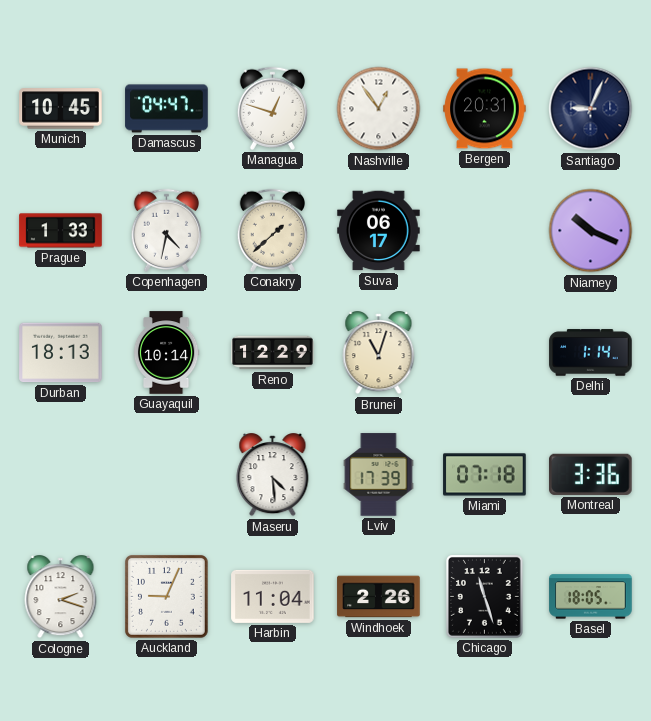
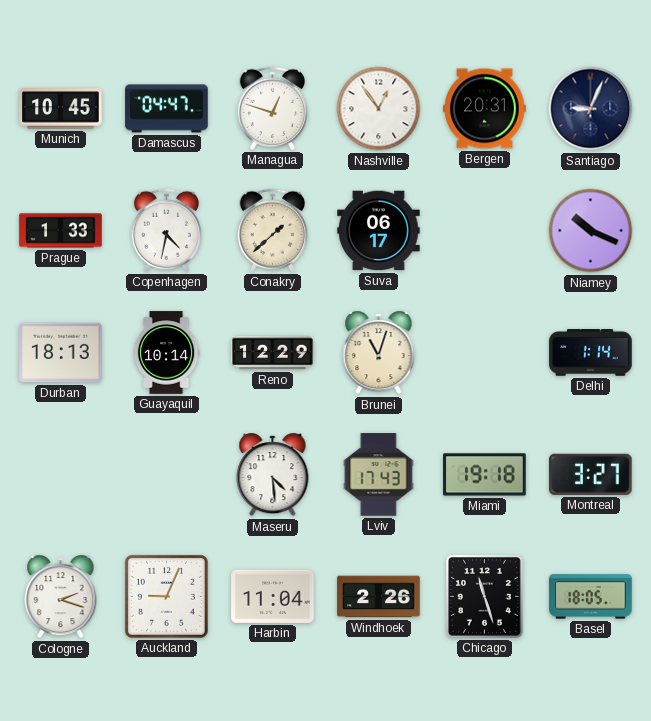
Lviv: 17:39 -> 17:43
Miami: 07:18 -> 19:18
Montreal: 3:36 -> 3:27
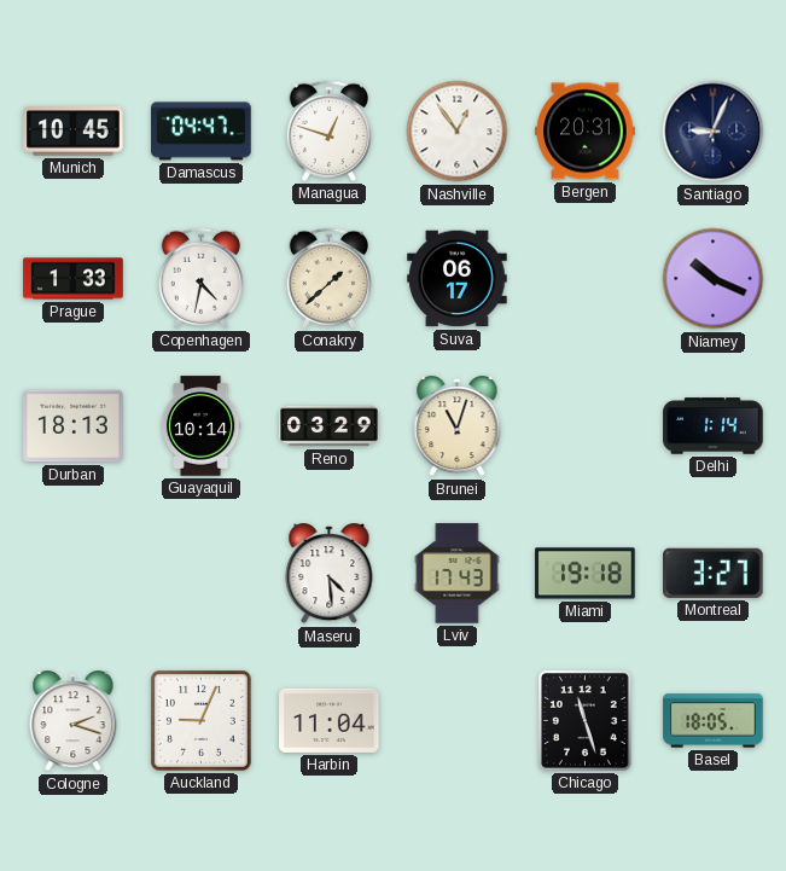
Reno: 12:29 -> 03:29
Windhoek: 2:26 -> none
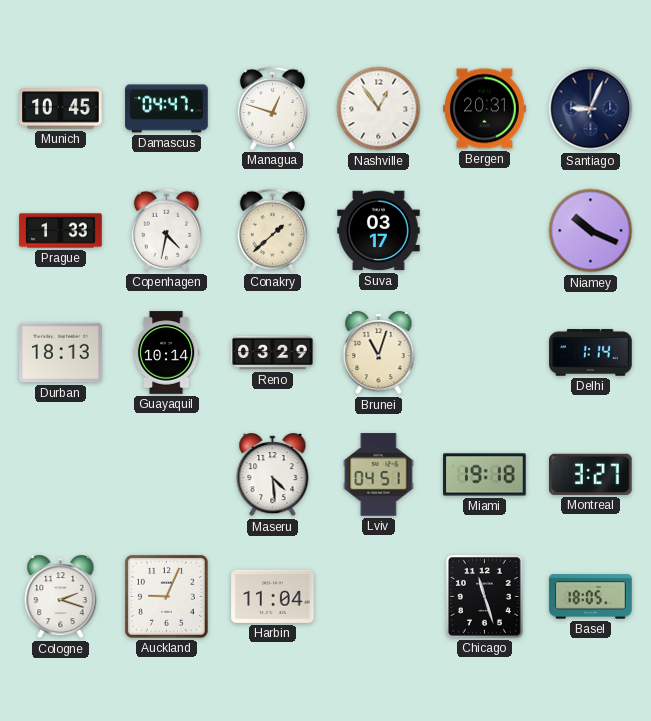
Suva: 06:17 -> 03:17
Lviv: 17:43 -> 04:51
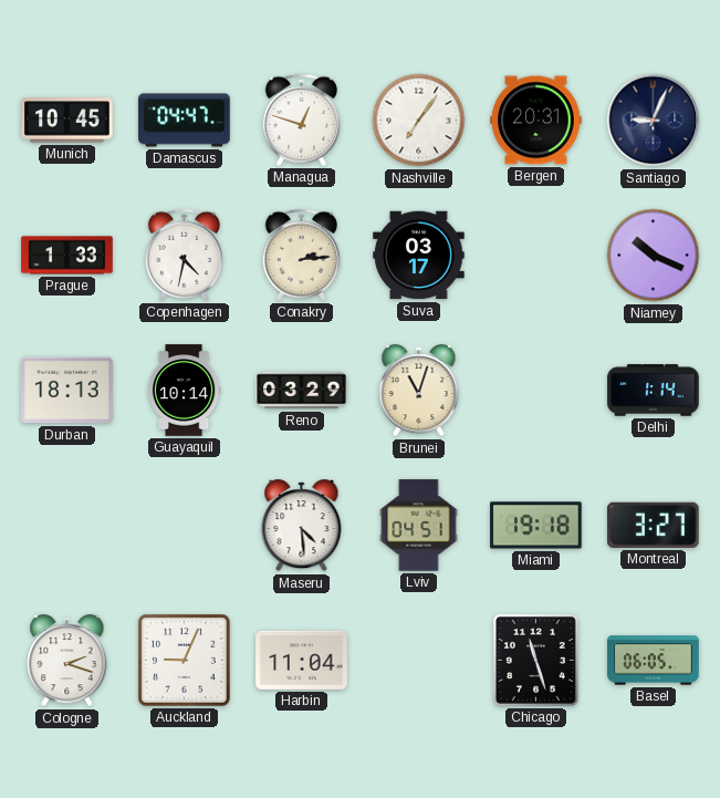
Nashville: 12:54 -> 7:06
Conakry: 1:38 -> 2:14
Basel: 18:05 -> 06:05
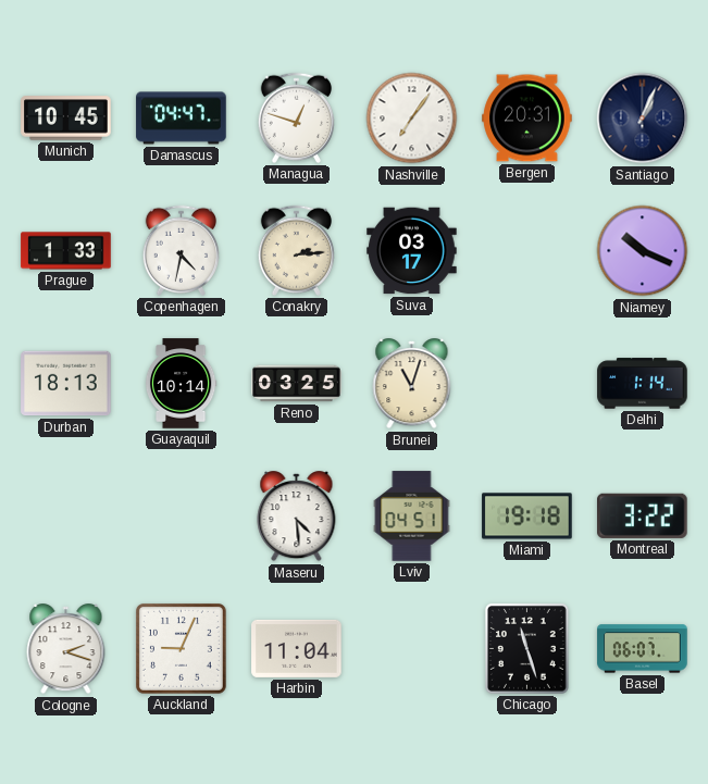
Santiago: 9:04 -> 1:04
Reno: 03:29 -> 03:25
Montreal: 3:27 -> 3:22
Basel: 06:05 -> 06:07
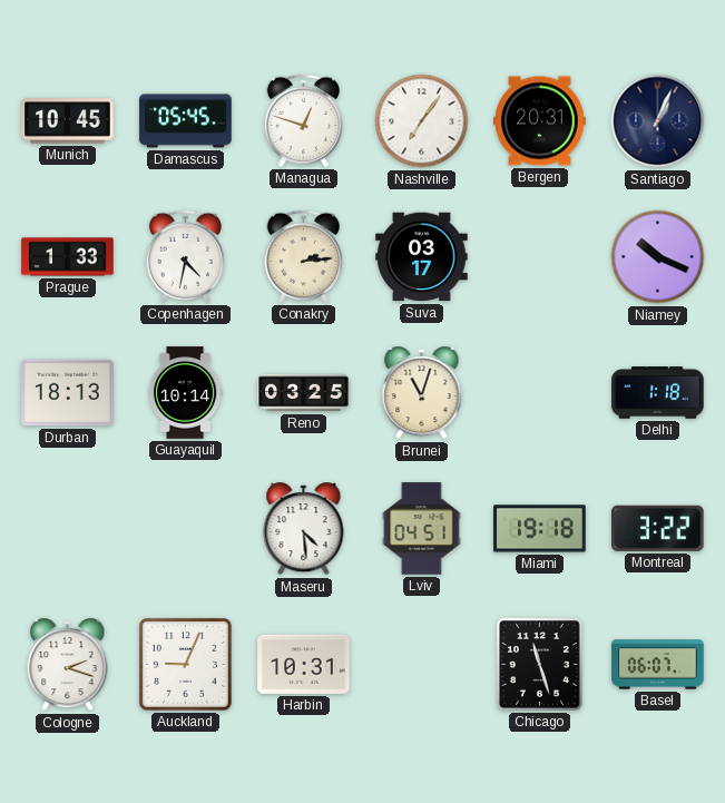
Damascus: 04:47 -> 05:45
Delhi: 1:14 -> 1:18
Harbin: 11:04 -> 10:31
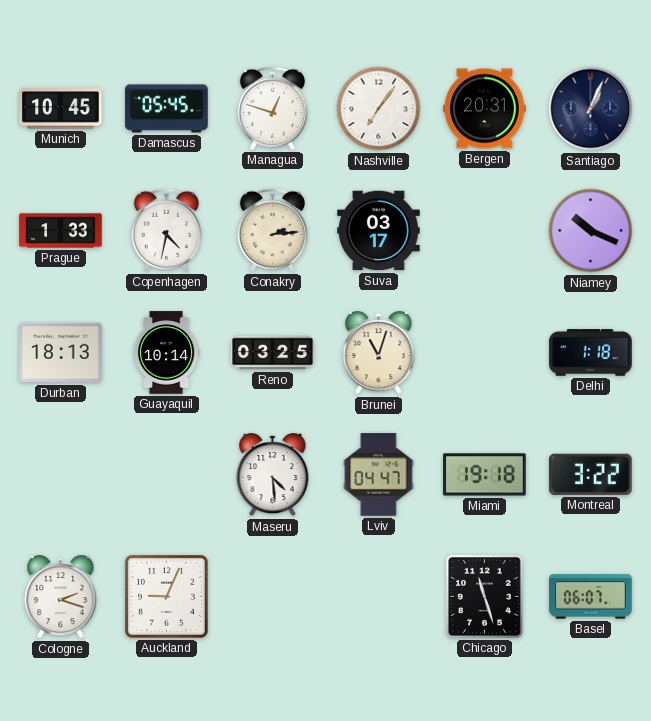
Lviv: 04:51 -> 04:47
Harbin: 10:31 -> none
